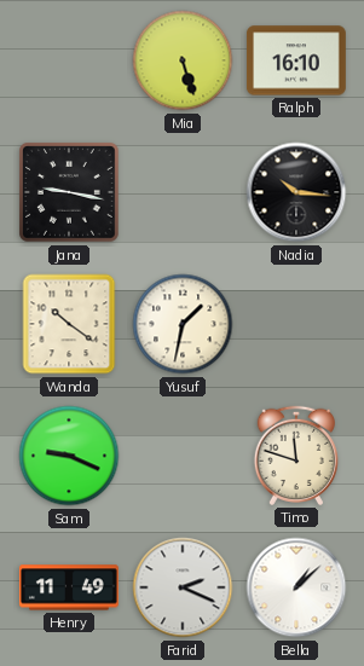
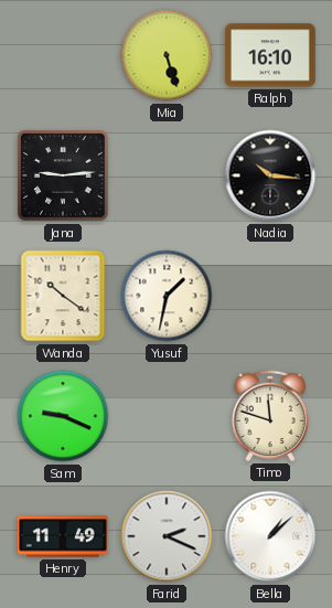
Jana: 9:17 -> 9:14
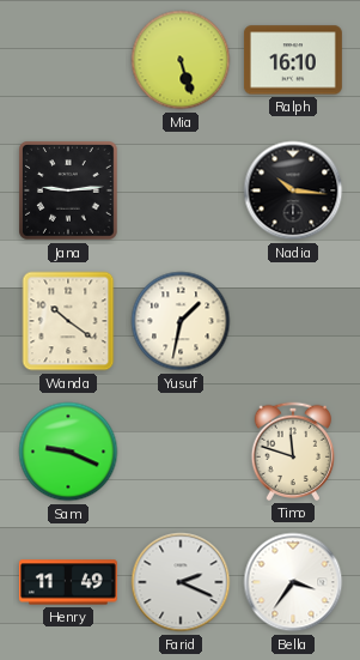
Bella: 1:08 -> 3:36
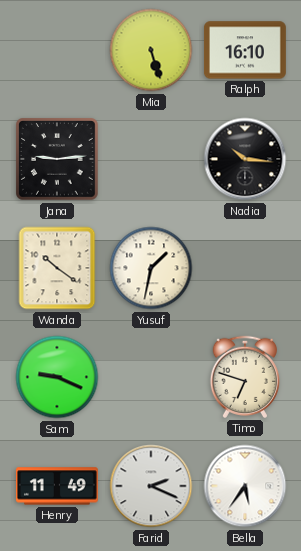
Timo: 11:48 -> 6:48
Bella: 3:36 -> 5:36
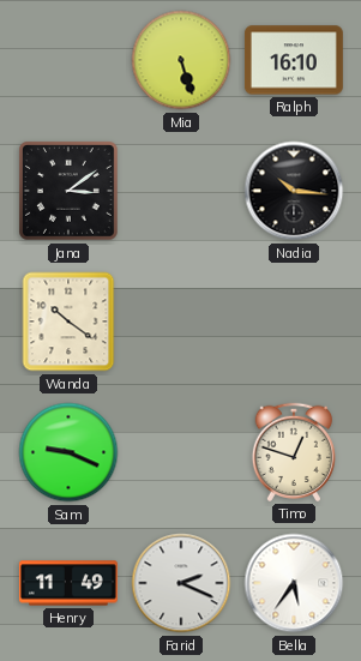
Jana: 9:14 -> 3:09
Yusuf: 1:32 -> none
Timo: 6:48 -> 12:48
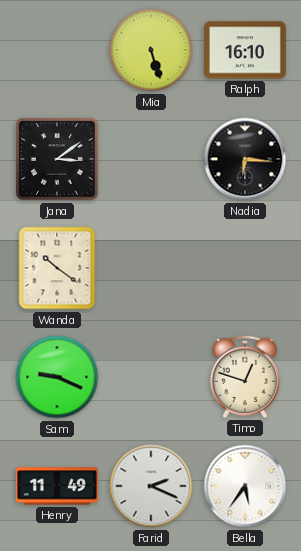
Nadia: 10:16 -> 6:16
